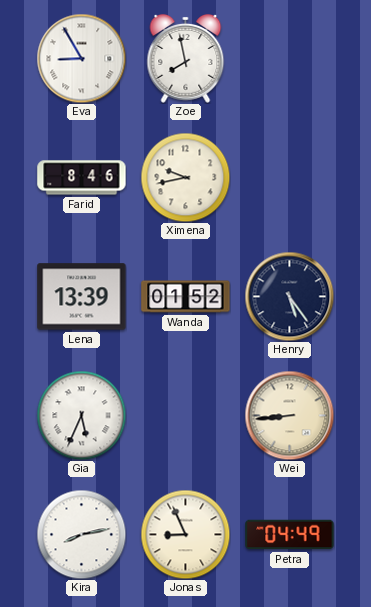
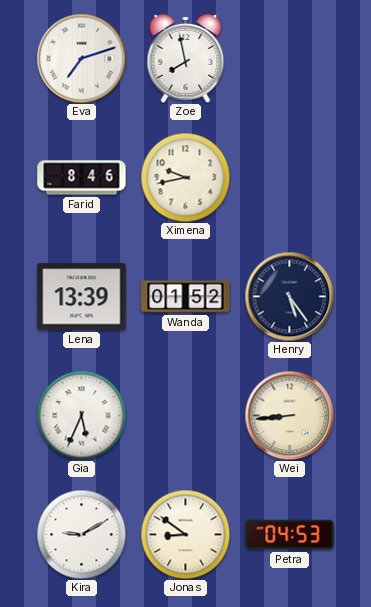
Eva: 8:55 -> 7:12
Kira: 8:13 -> 9:10
Jonas: 8:56 -> 8:51
Petra: 04:49 -> 04:53
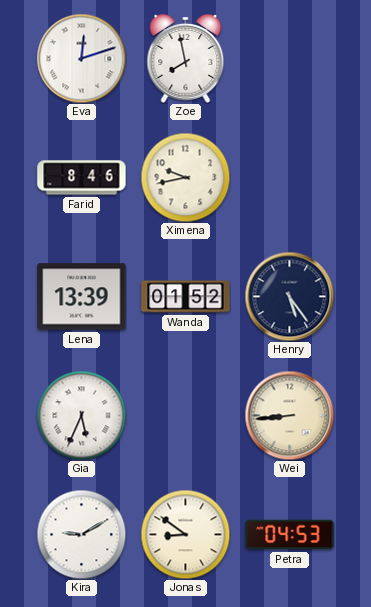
Eva: 7:12 -> 12:12
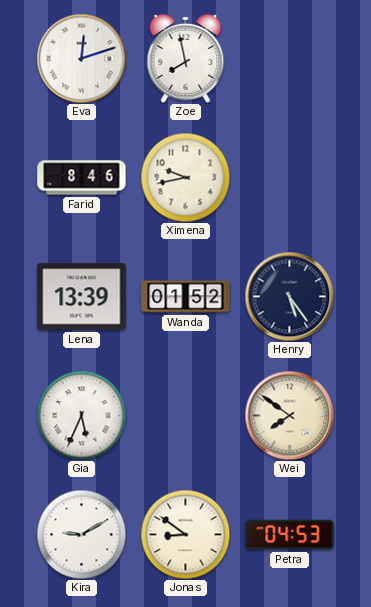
Wei: 8:44 -> 7:51
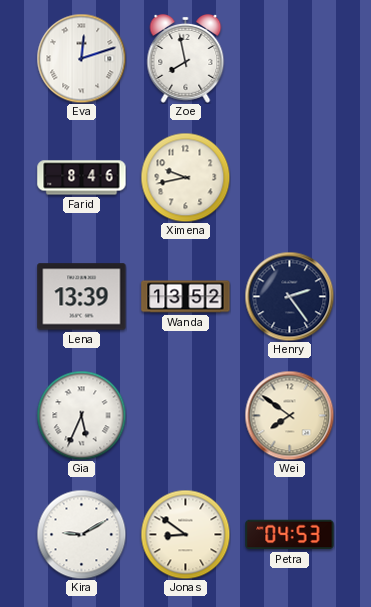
Wanda: 01:52 -> 13:52
Henry: 5:24 -> 2:24
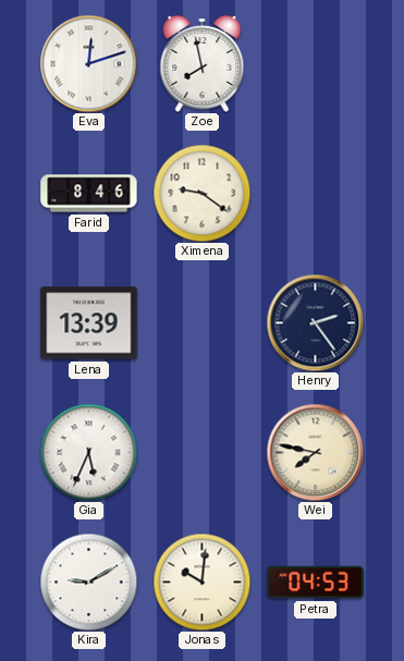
Ximena: 9:43 -> 9:21
Wanda: 13:52 -> none
Wei: 7:51 -> 7:47
Jonas: 8:51 -> 10:01
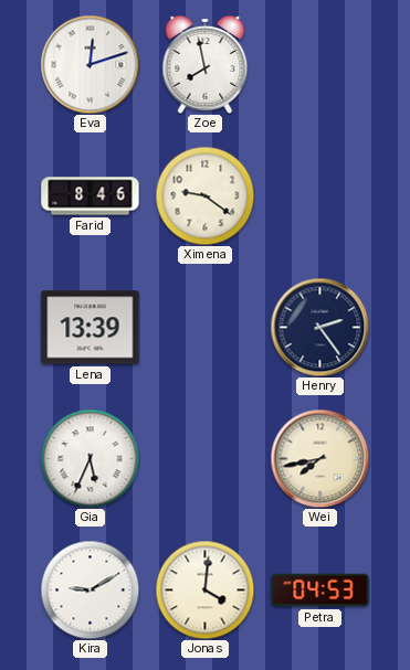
Wei: 7:47 -> 7:43
Jonas: 10:01 -> 4:01
